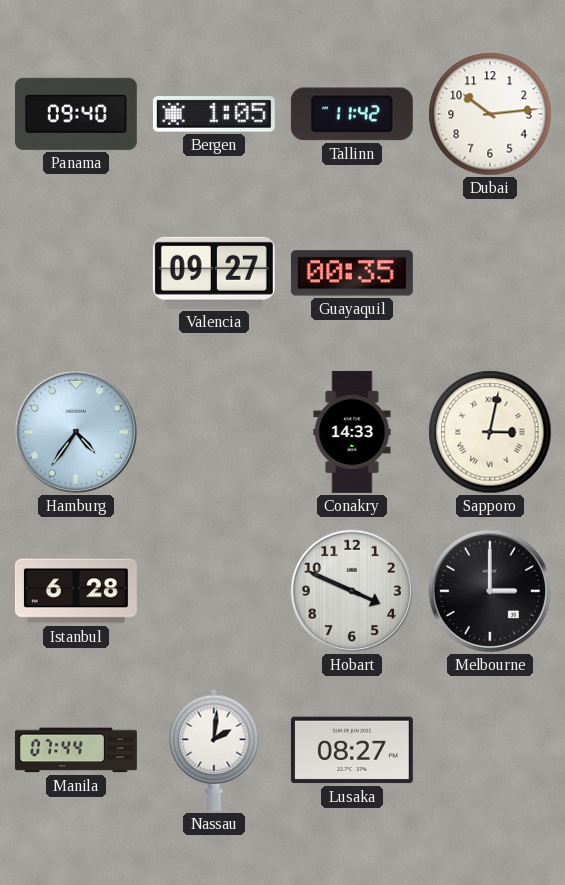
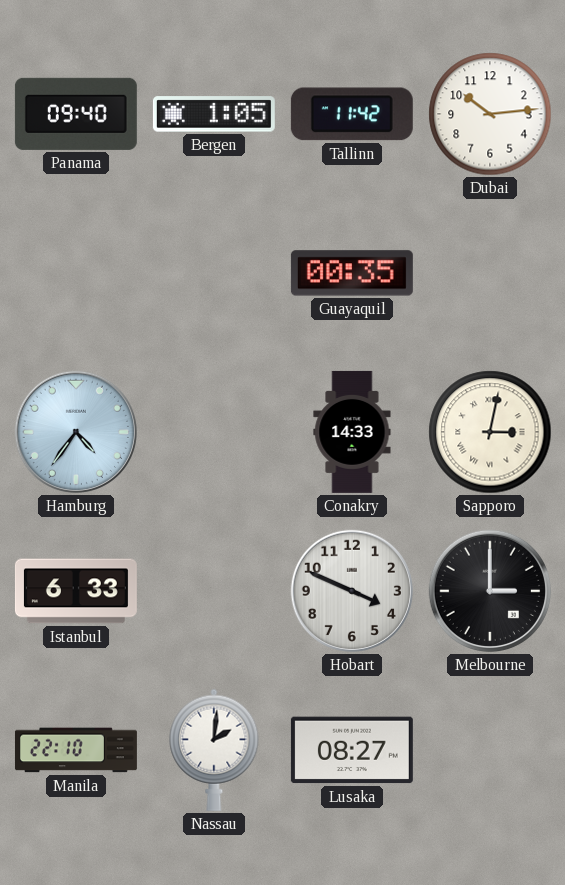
Valencia: 09:27 -> none
Istanbul: 6:28 -> 6:33
Manila: 07:44 -> 22:10
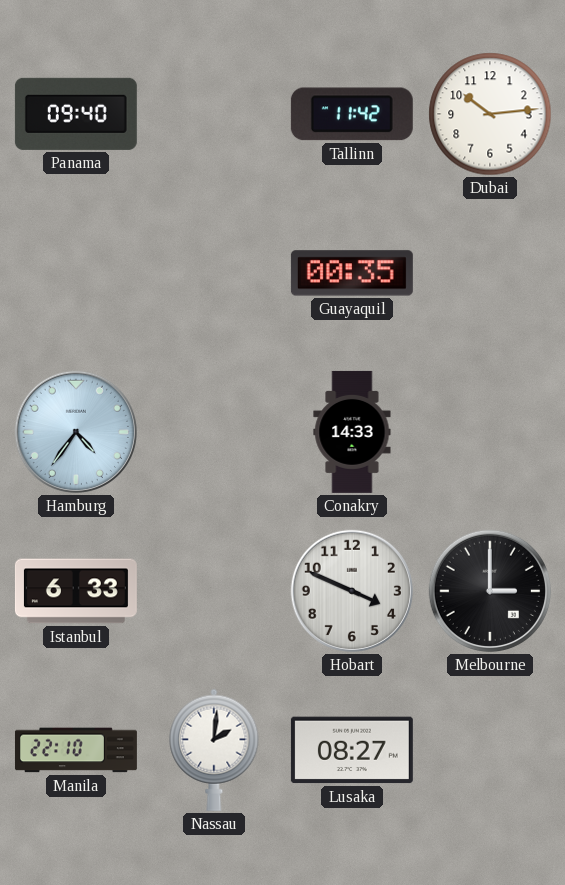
Bergen: 1:05 -> none
Sapporo: 3:02 -> none
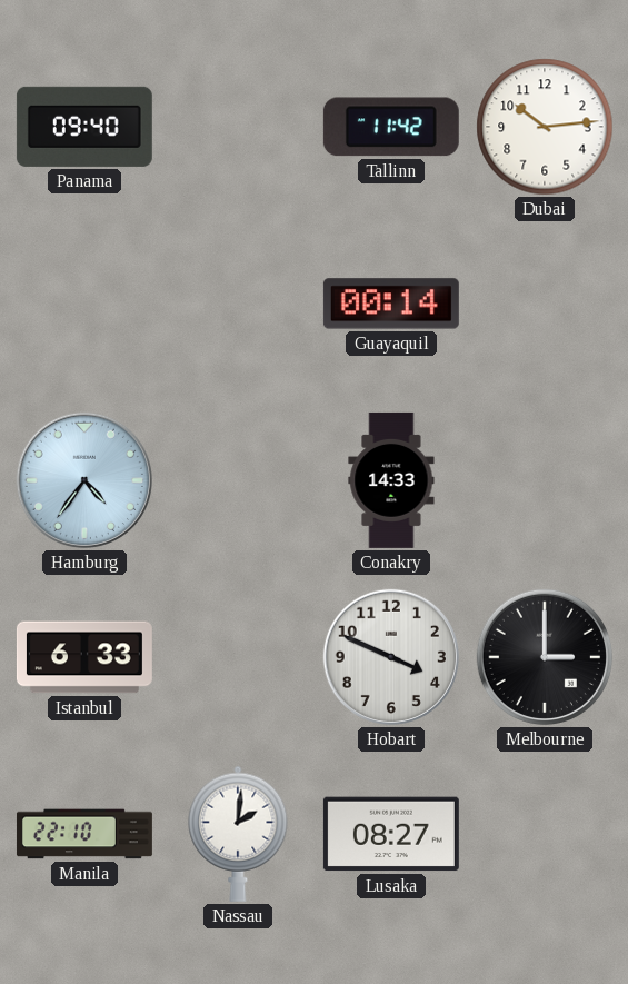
Guayaquil: 00:35 -> 00:14
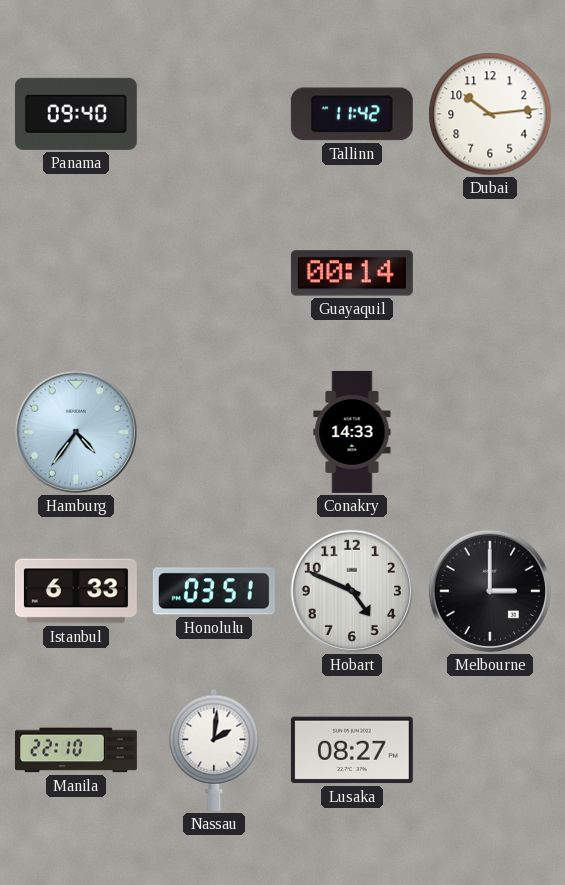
Honolulu: none -> 03:51
Hobart: 3:49 -> 4:49
